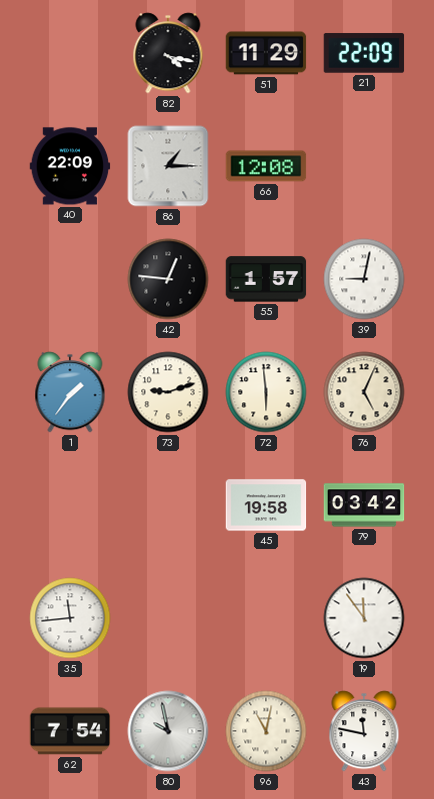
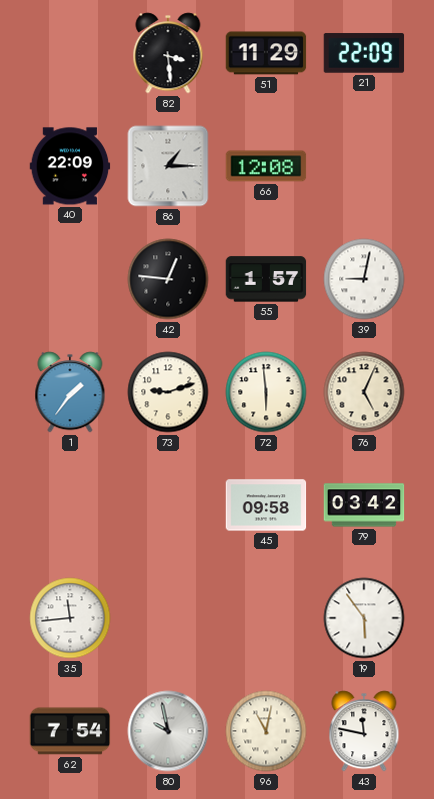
82: 4:17 -> 3:29
45: 19:58 -> 09:58
19: 11:54 -> 5:54
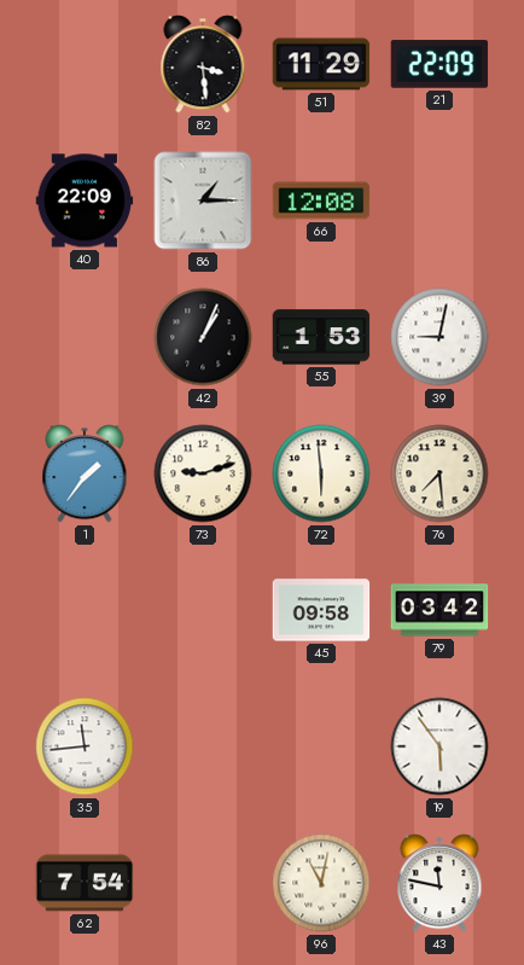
42: 12:46 -> 1:04
55: 1:57 -> 1:53
76: 5:04 -> 7:29
80: 9:58 -> none
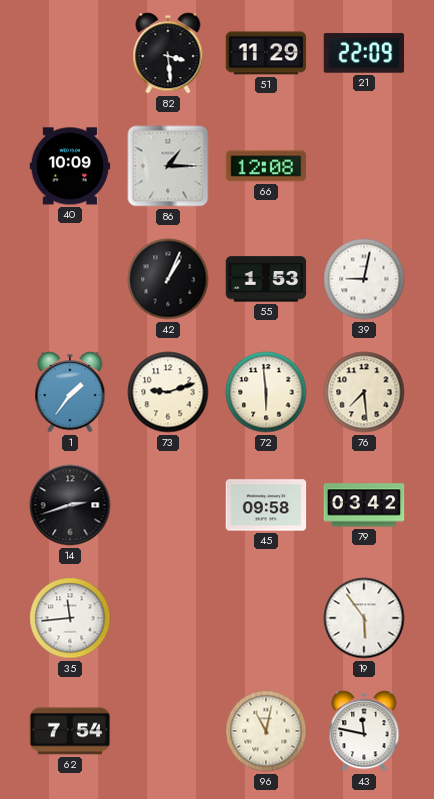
40: 22:09 -> 10:09
14: none -> 2:42
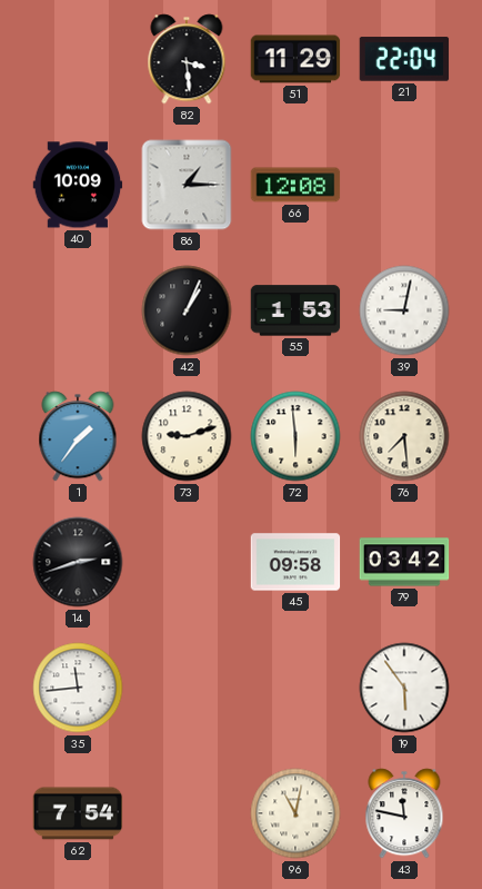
21: 22:09 -> 22:04
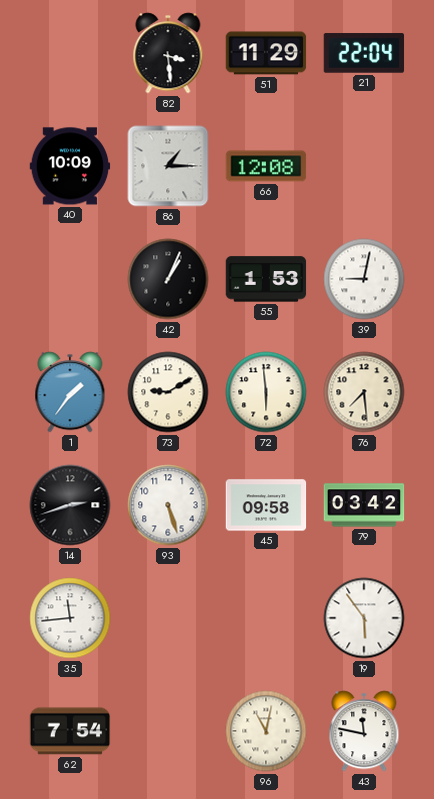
73: 9:12 -> 9:10
93: none -> 5:27
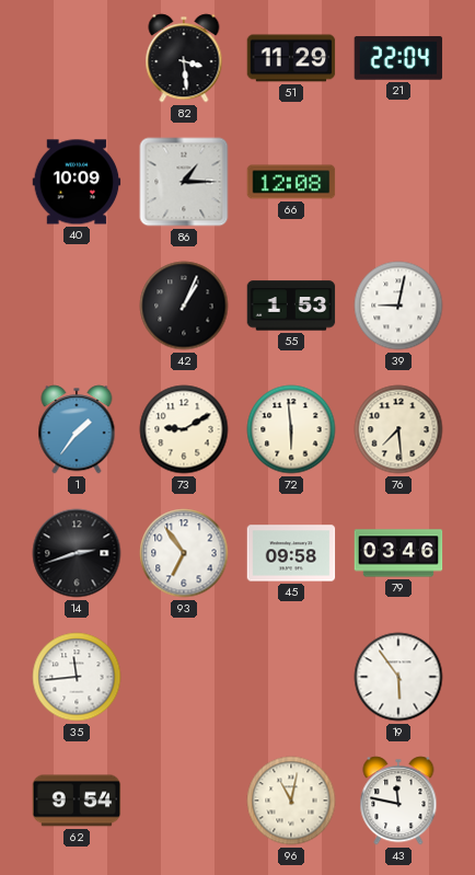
93: 5:27 -> 6:54
79: 03:42 -> 03:46
62: 7:54 -> 9:54
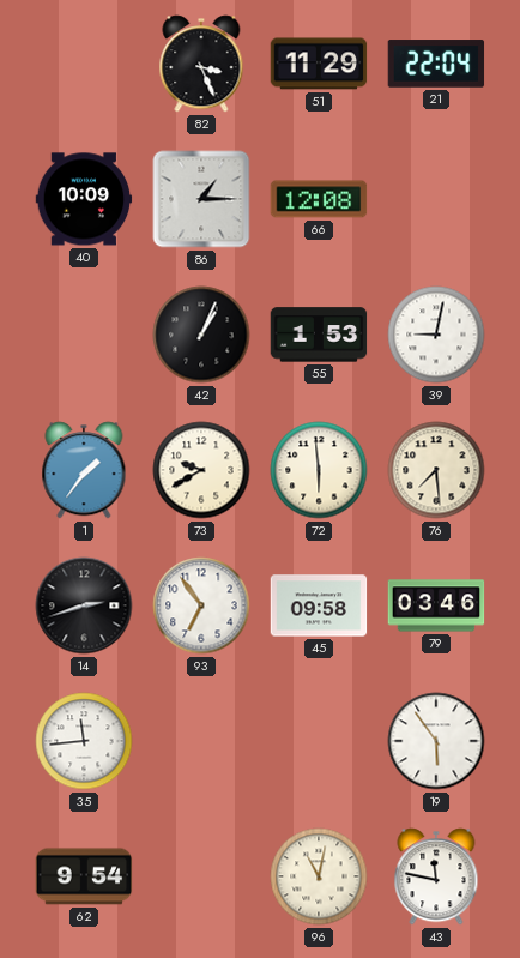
82: 3:29 -> 3:26
73: 9:10 -> 9:40
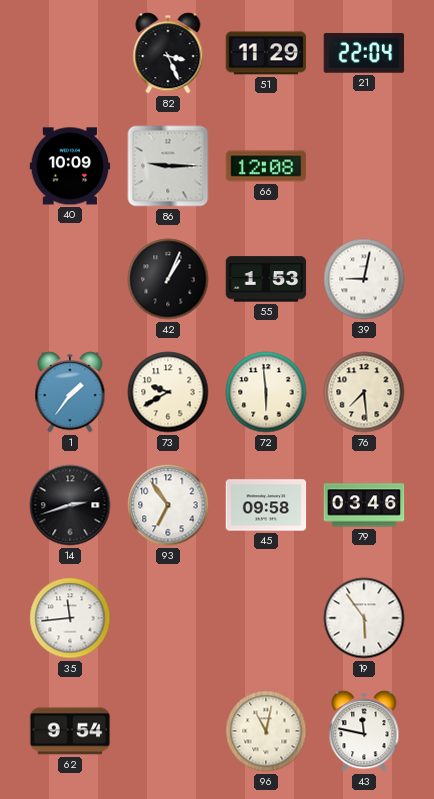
86: 1:15 -> 9:15
